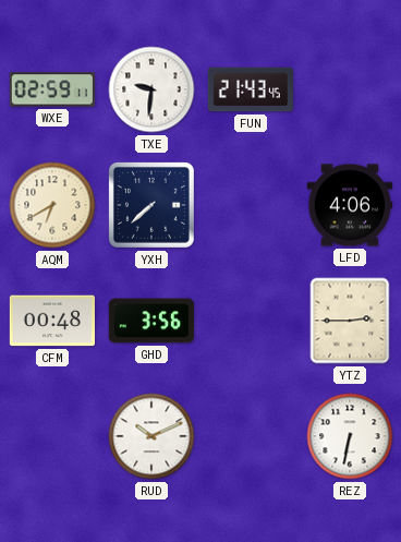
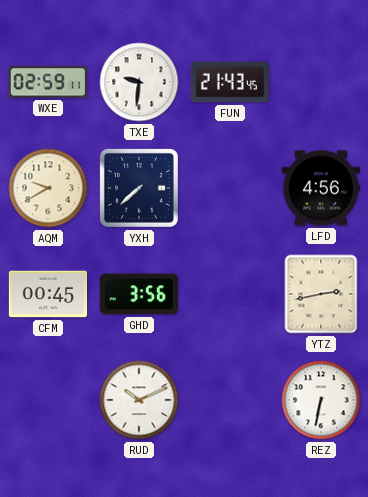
AQM: 6:40 -> 9:40
LFD: 4:06 -> 4:56
CFM: 00:48 -> 00:45
YTZ: 2:45 -> 2:43
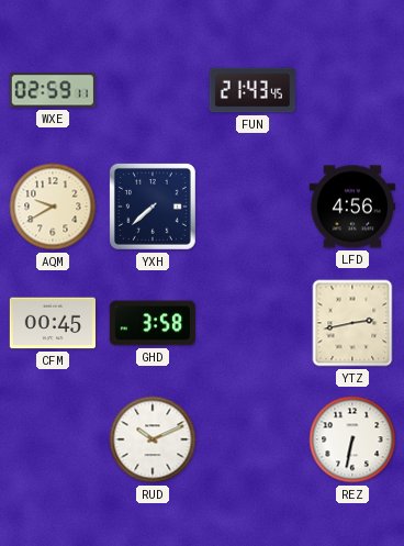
TXE: 9:31 -> none
GHD: 3:56 -> 3:58
